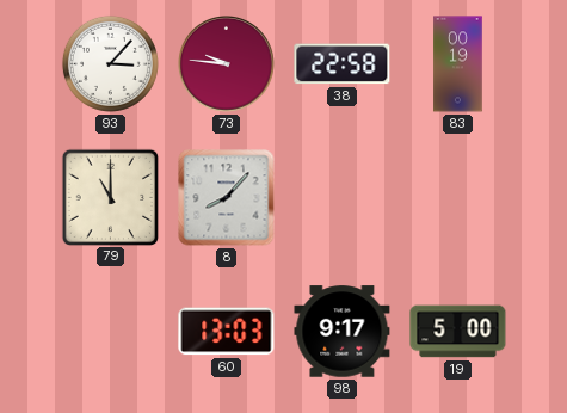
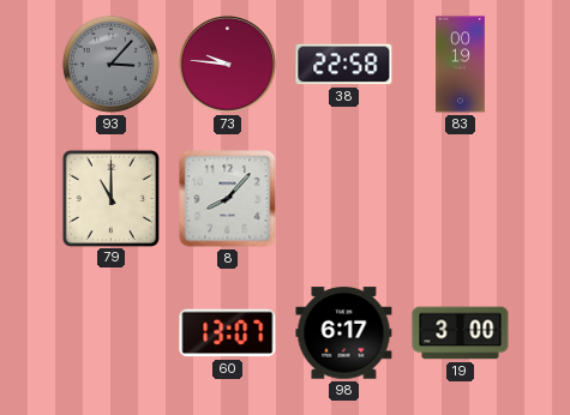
93 dial: white -> grey
60: 13:03 -> 13:07
98: 9:17 -> 6:17
19: 5:00 -> 3:00
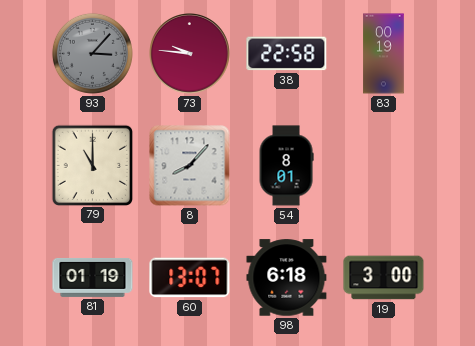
54: none -> 8:01
81: none -> 01:19
98: 6:17 -> 6:18
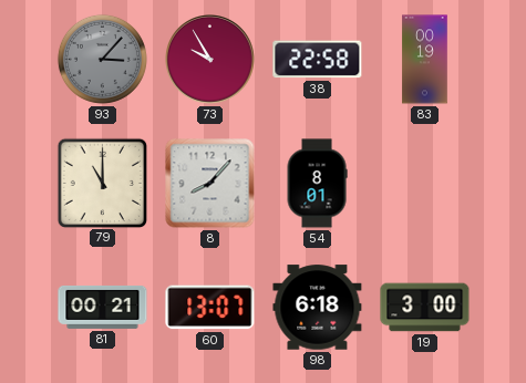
73: 9:46 -> 9:55
81: 01:19 -> 00:21
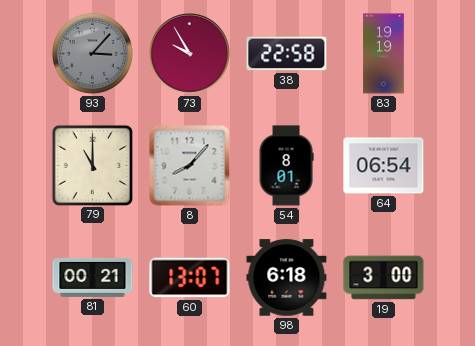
83: 00:19 -> 19:19
64: none -> 06:54
